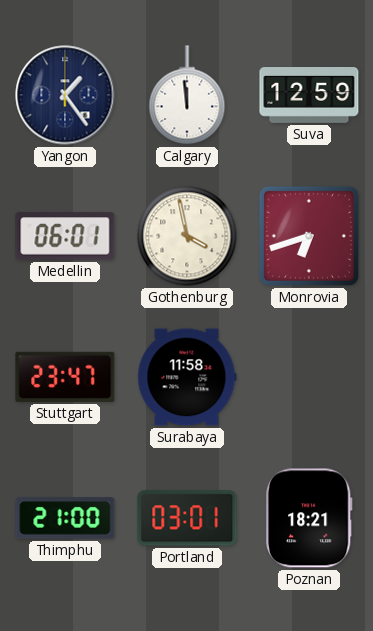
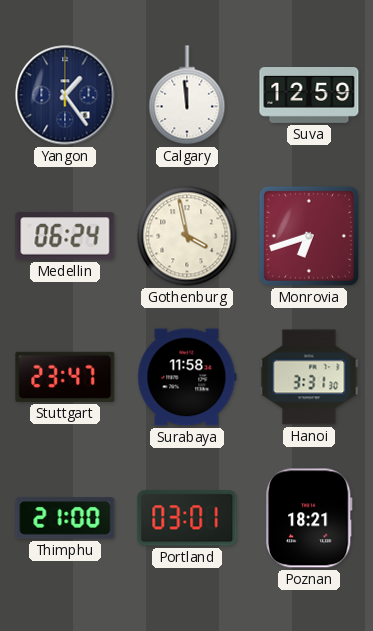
Medellin: 06:01 -> 06:24
Hanoi: none -> 3:31
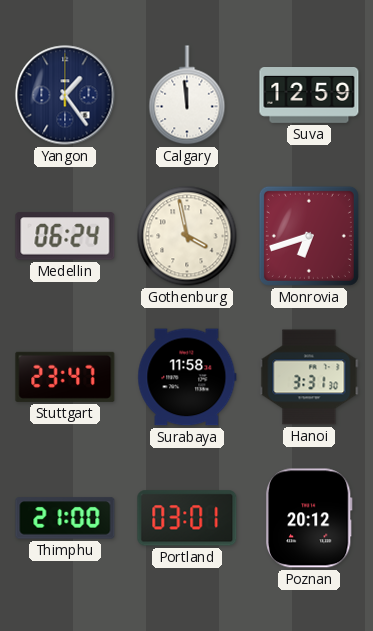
Poznan: 18:21 -> 20:12
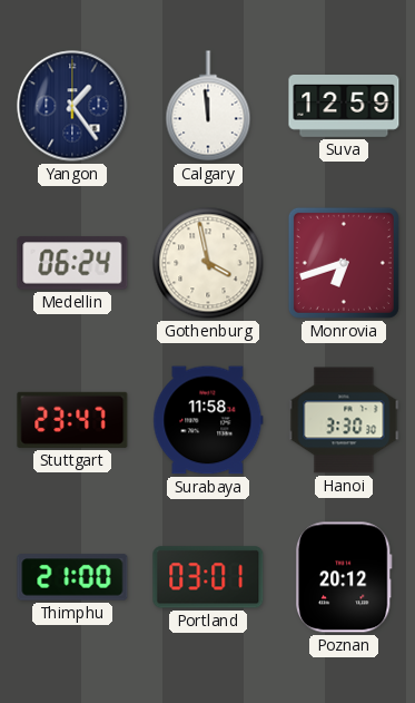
Hanoi: 3:31 -> 3:30
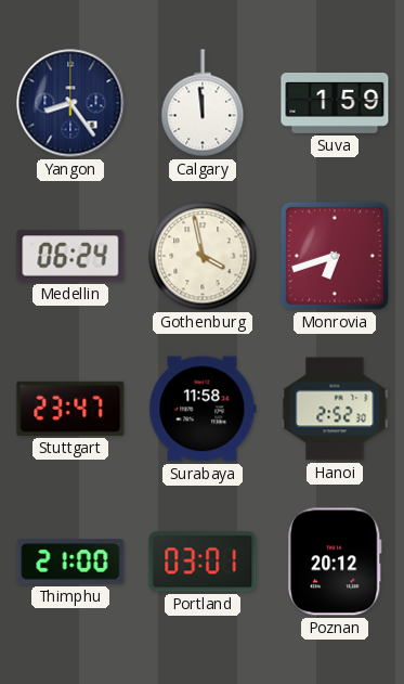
Yangon: 1:24 -> 8:24
Suva: 12:59 -> 1:59
Hanoi: 3:30 -> 2:52
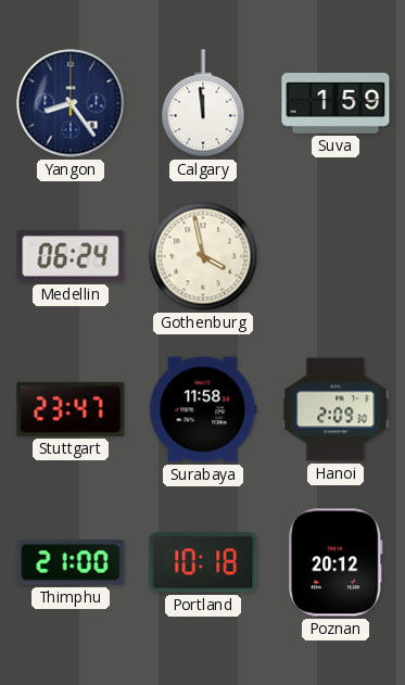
Monrovia: 6:42 -> none
Hanoi: 2:52 -> 2:09
Portland: 03:01 -> 10:18
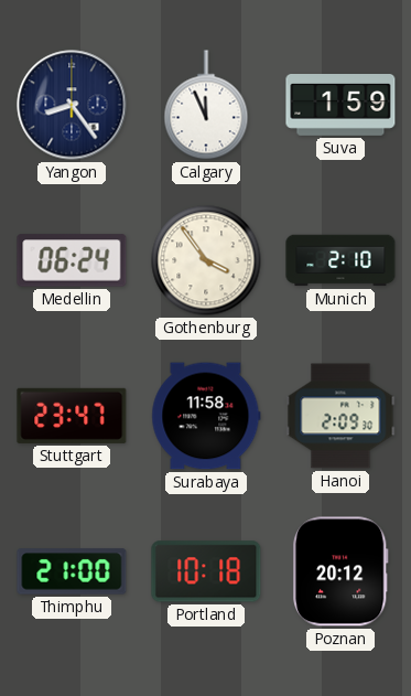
Calgary: 11:59 -> 11:56
Gothenburg: 3:58 -> 3:54
Munich: none -> 2:10
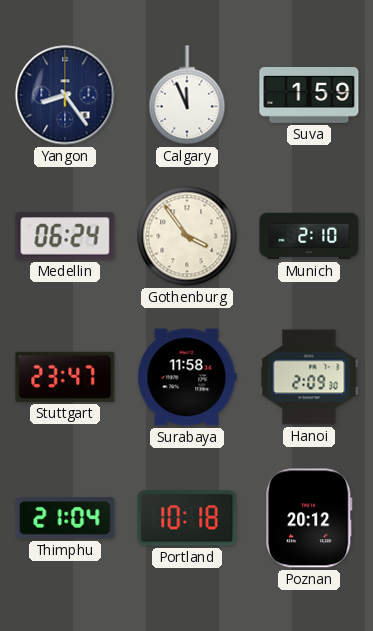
Thimphu: 21:00 -> 21:04
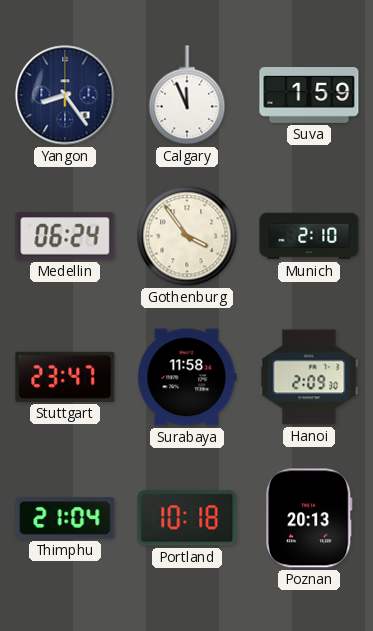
Poznan: 20:12 -> 20:13
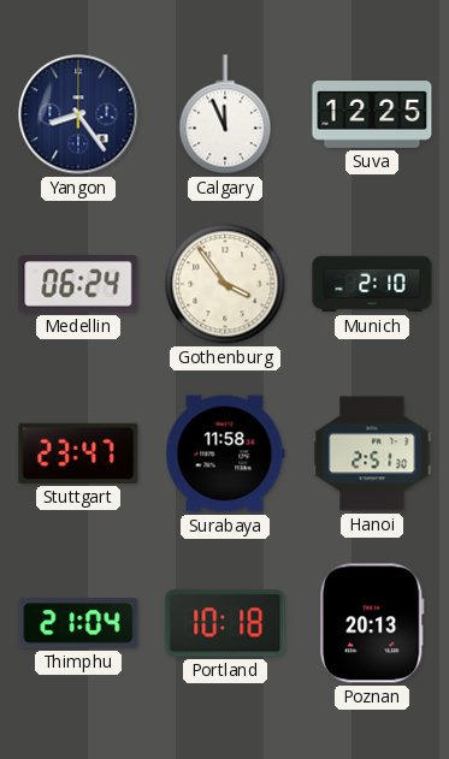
Suva: 1:59 -> 12:25
Hanoi: 2:09 -> 2:51
